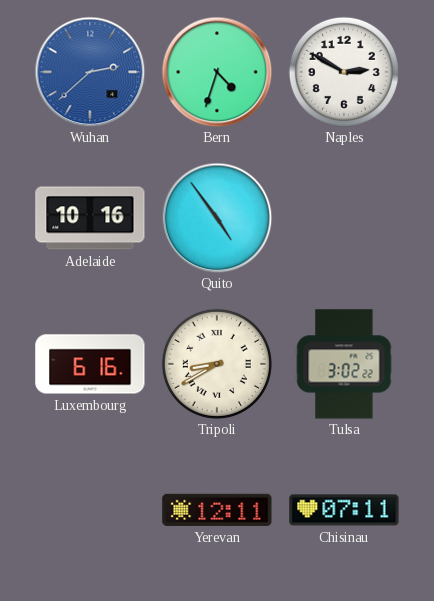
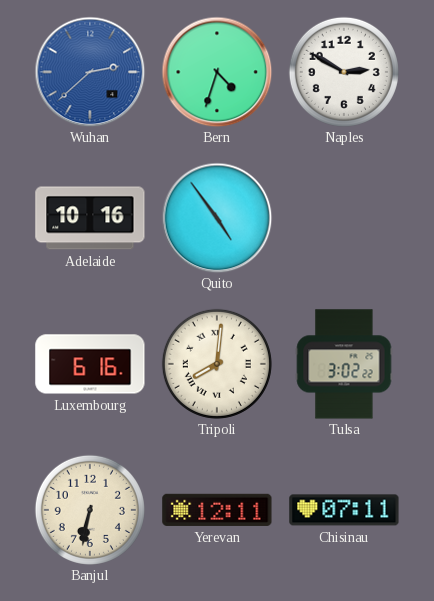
Tripoli: 8:40 -> 8:01
Banjul: none -> 6:32
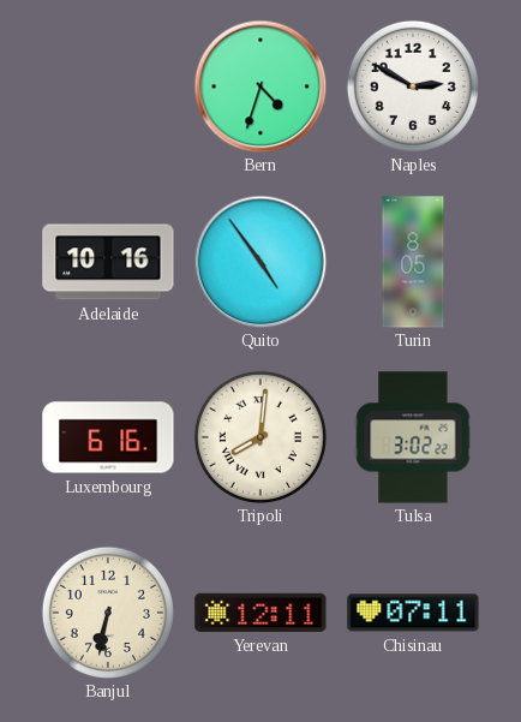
Wuhan: 2:38 -> none
Turin: none -> 8:05
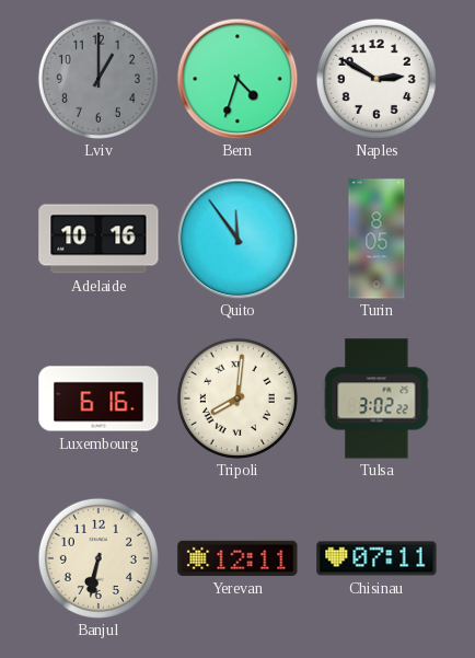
Lviv: none -> 1:00
Quito: 4:54 -> 11:54
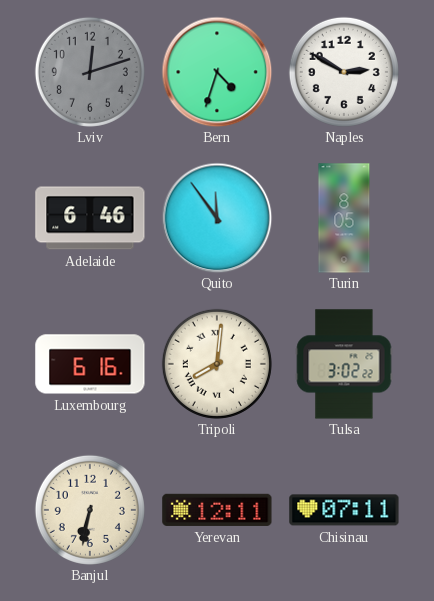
Lviv: 1:00 -> 12:12
Adelaide: 10:16 -> 6:46
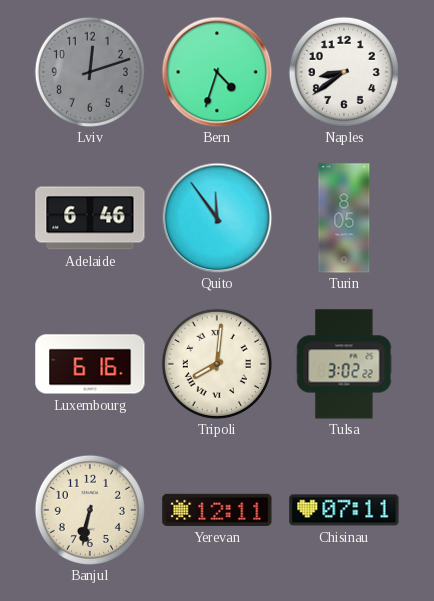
Naples: 2:50 -> 8:39
